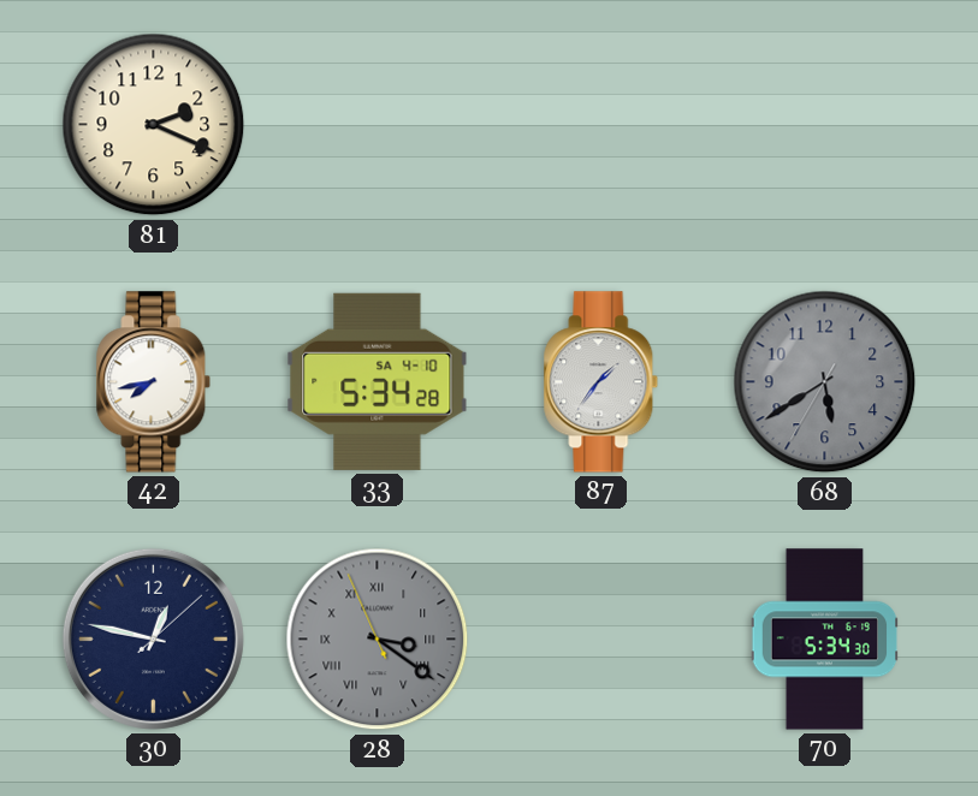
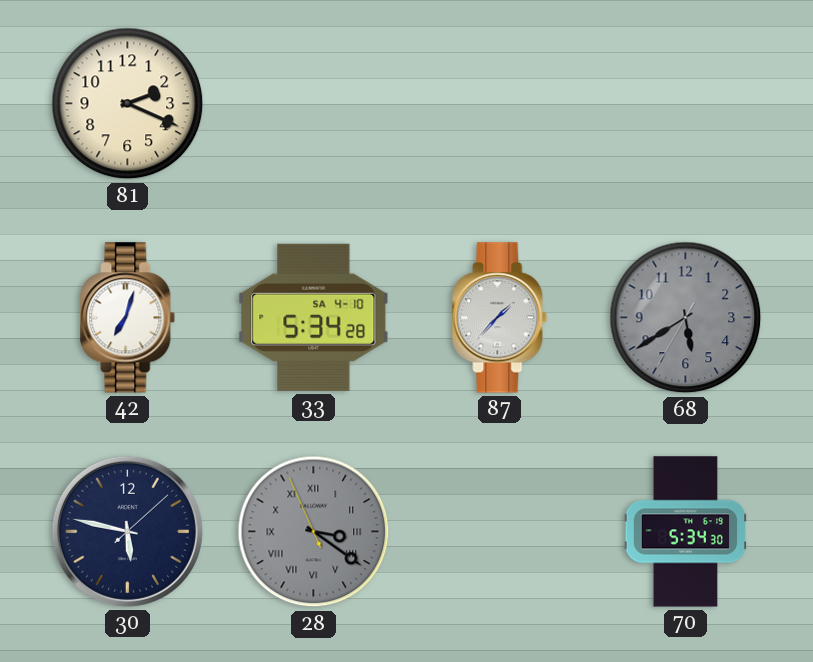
42: 7:43 -> 7:03
87: 1:36 -> 1:37
30: 12:47 -> 5:47
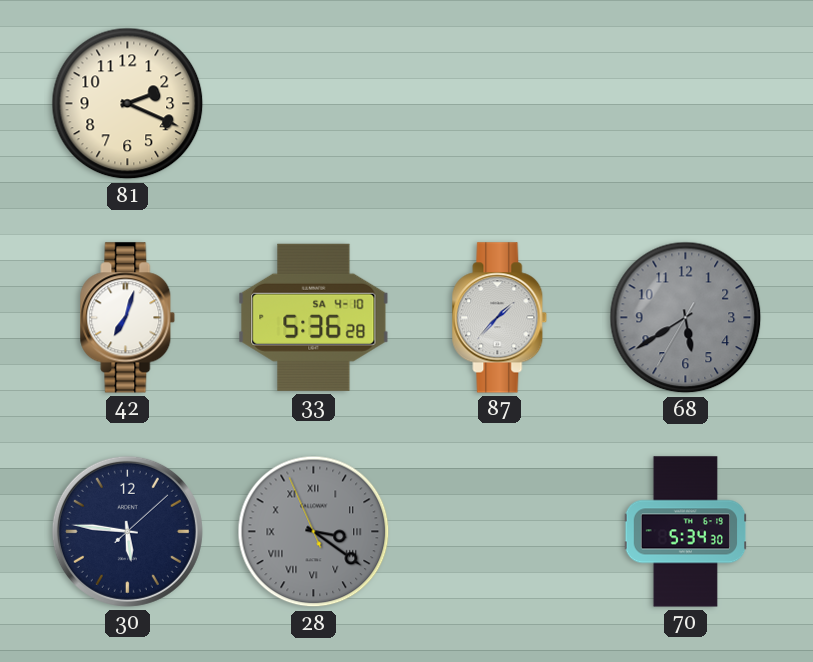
33: 5:34 -> 5:36
30: 5:47 -> 5:46
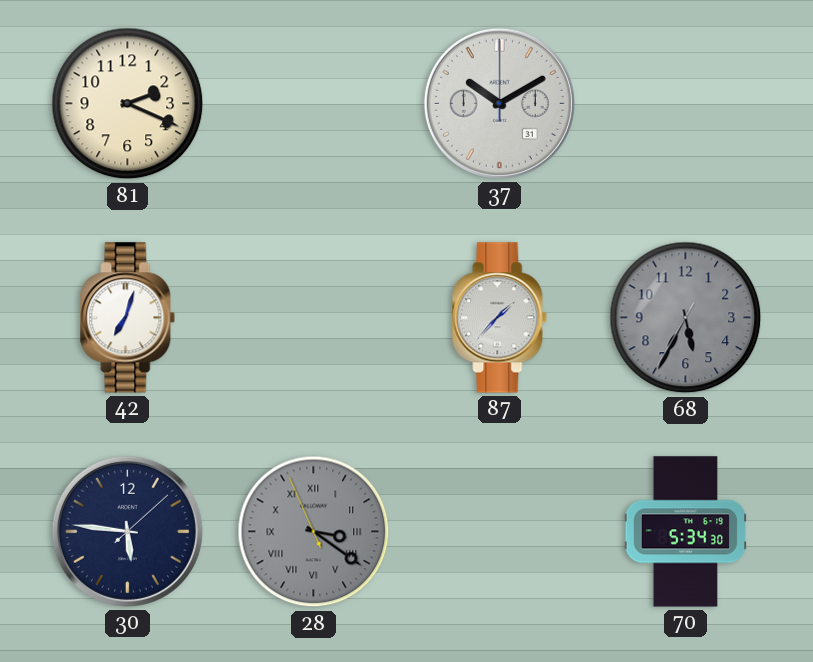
37: none -> 10:10
33: 5:36 -> none
68: 5:39 -> 5:34
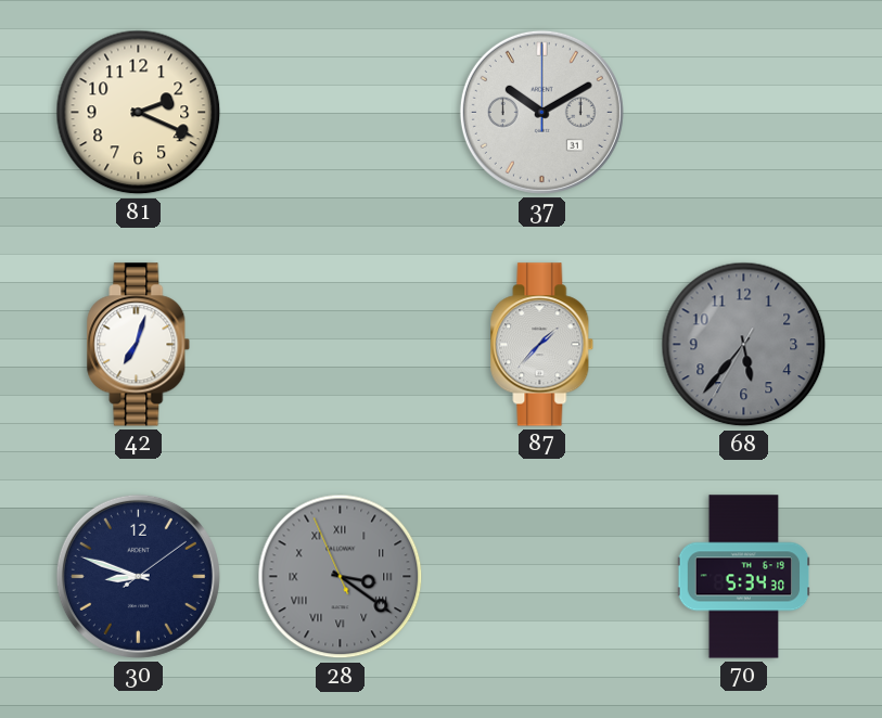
68: 5:34 -> 5:36
30: 5:46 -> 8:48
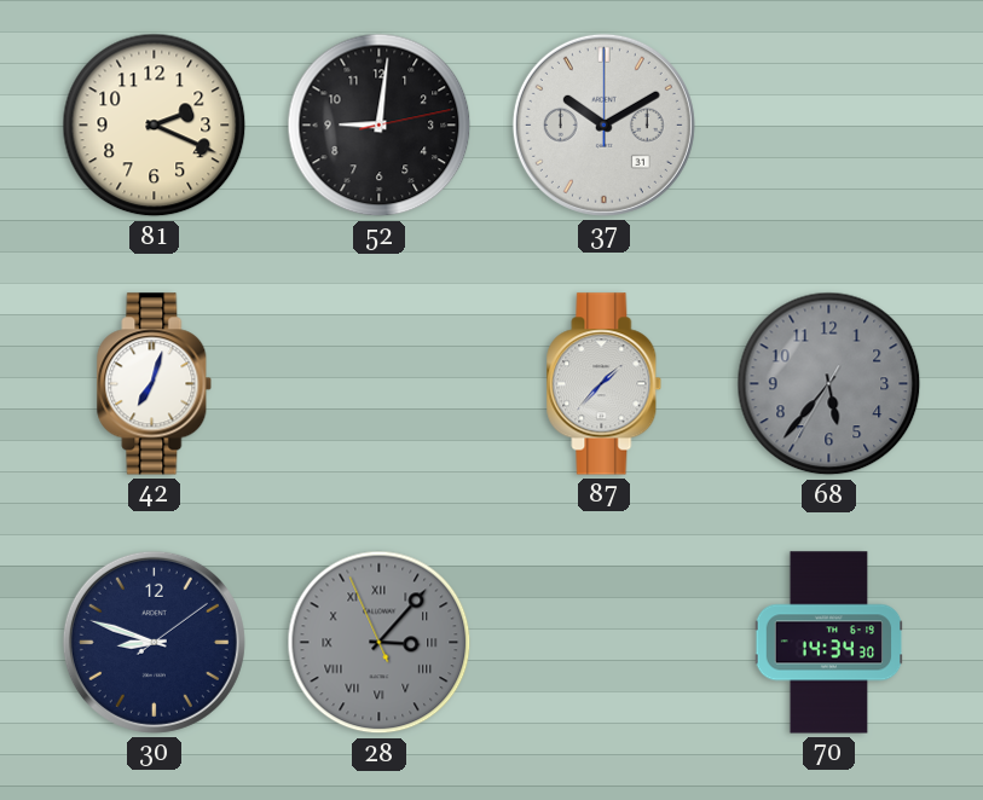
52: none -> 9:01
28: 3:20 -> 3:06
70: 5:34 -> 14:34
